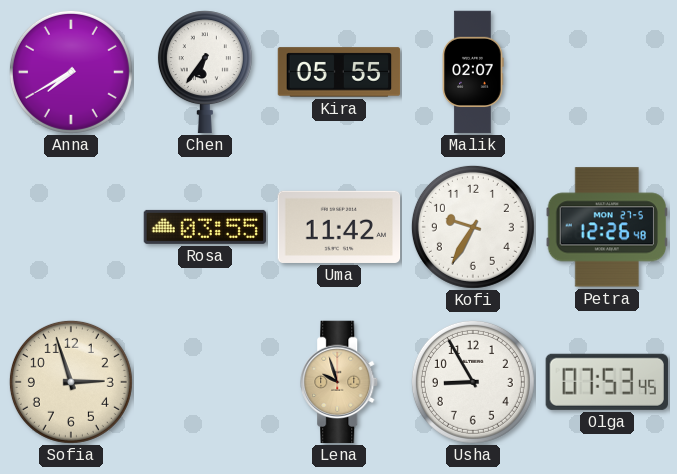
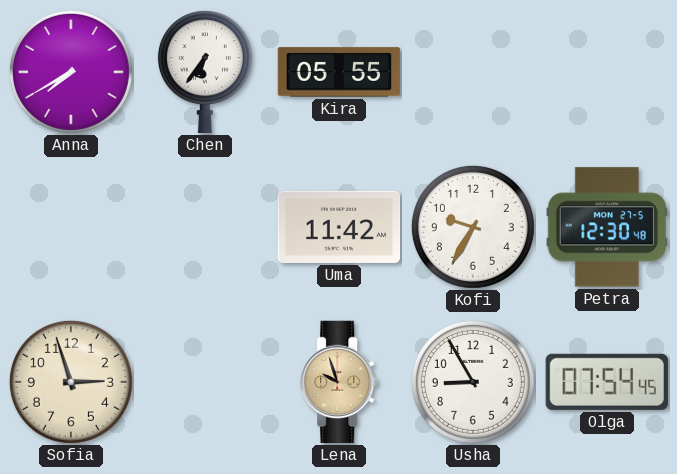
Malik: 02:07 -> none
Rosa: 03:55 -> none
Petra: 12:26 -> 12:30
Olga: 07:53 -> 07:54
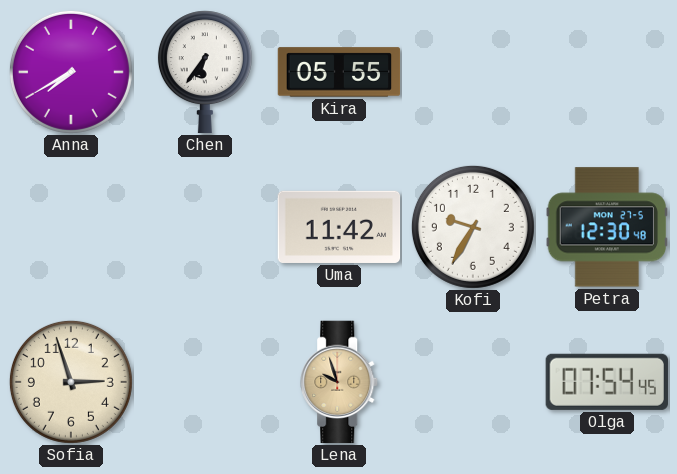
Usha: 8:55 -> none
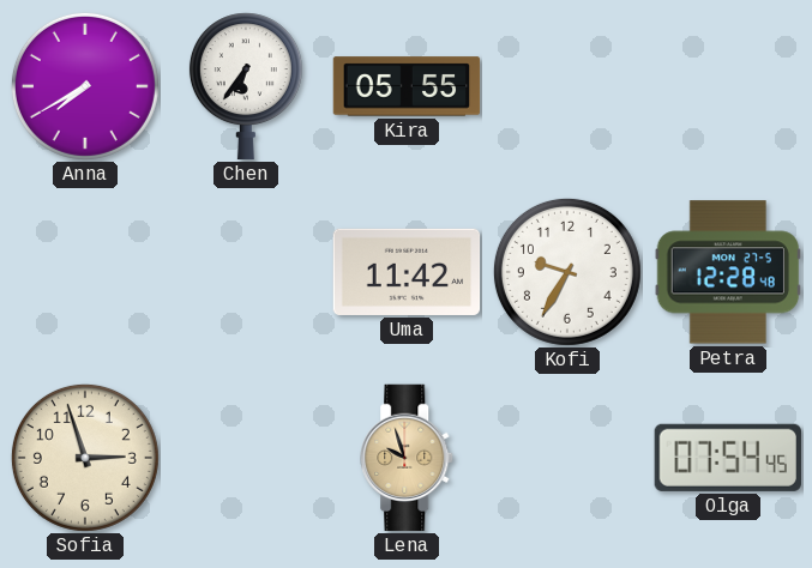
Petra: 12:30 -> 12:28
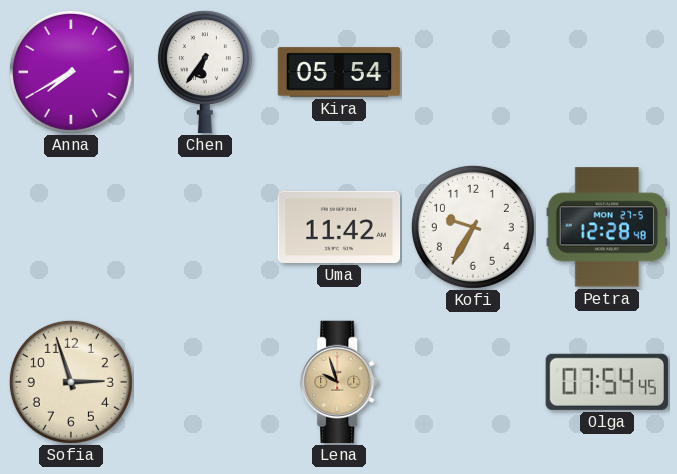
Kira: 05:55 -> 05:54
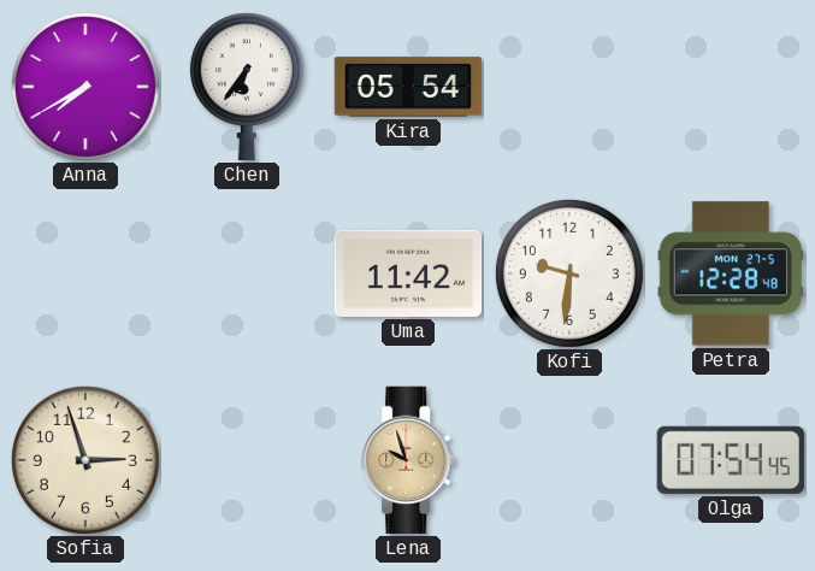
Kofi: 9:35 -> 9:31
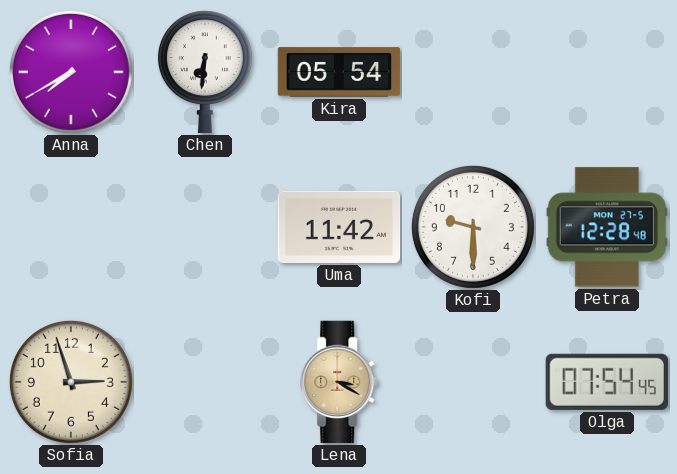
Chen: 6:36 -> 6:31
Kofi: 9:31 -> 9:30
Lena: 9:57 -> 3:20
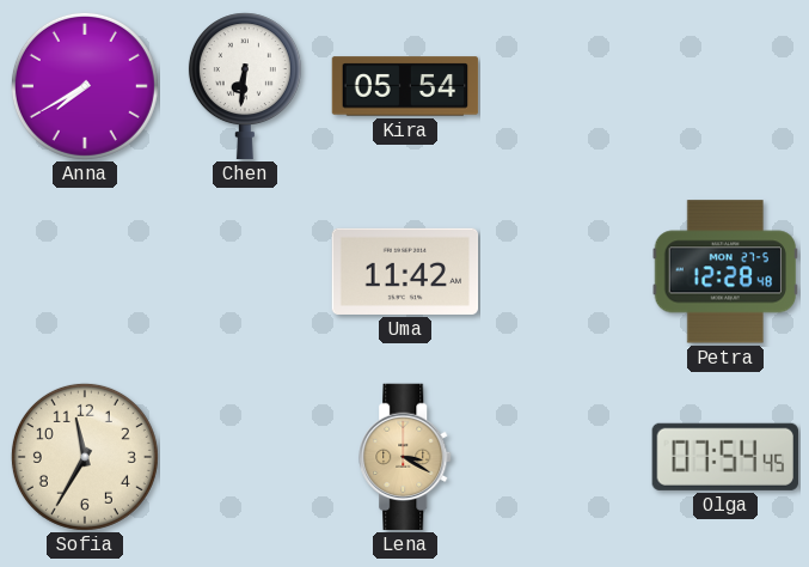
Kofi: 9:30 -> none
Sofia: 2:57 -> 11:35
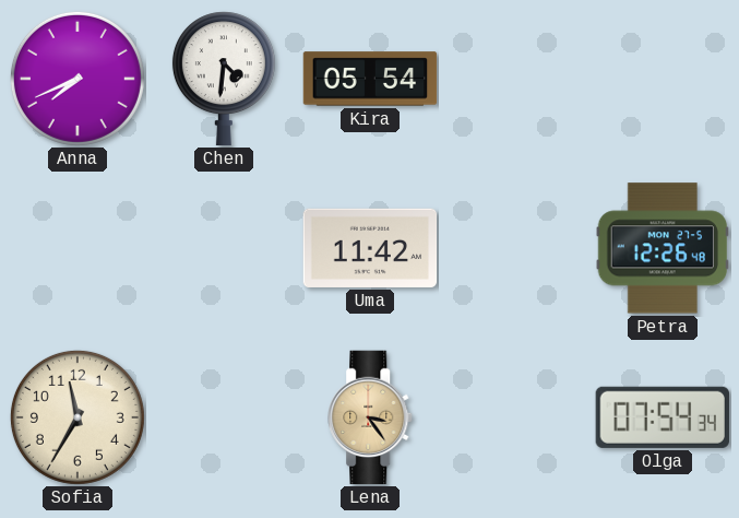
Anna: 7:40 -> 7:41
Chen: 6:31 -> 4:31
Petra: 12:28 -> 12:26
Lena: 3:20 -> 3:24
Olga: 07:54:45 -> 07:54:34
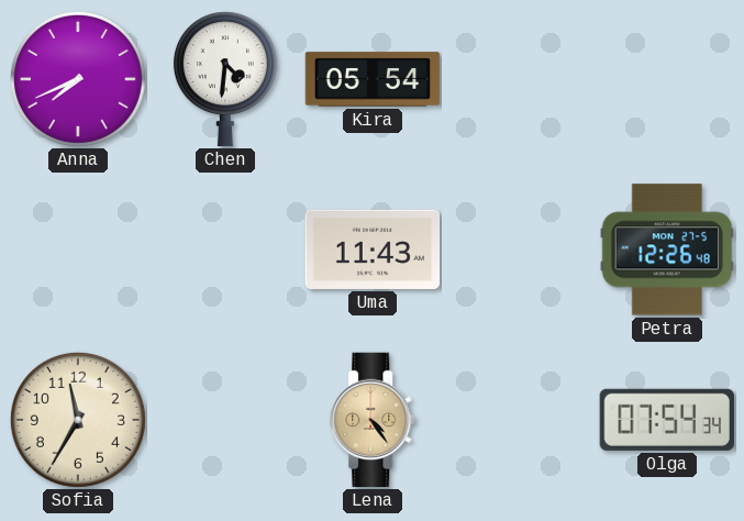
Uma: 11:42 -> 11:43
Lena: 3:24 -> 4:24
